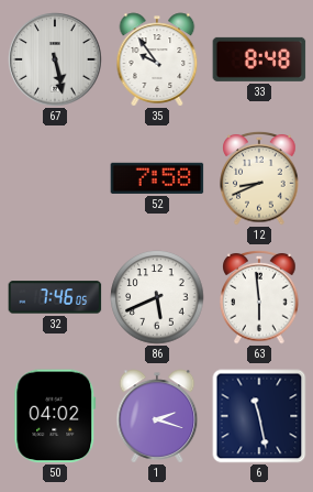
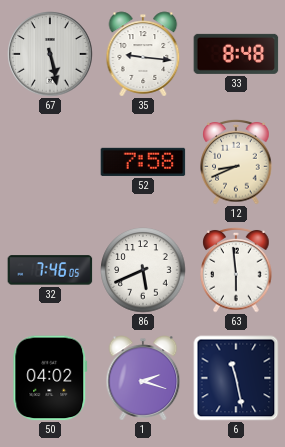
35: 9:54 -> 9:16
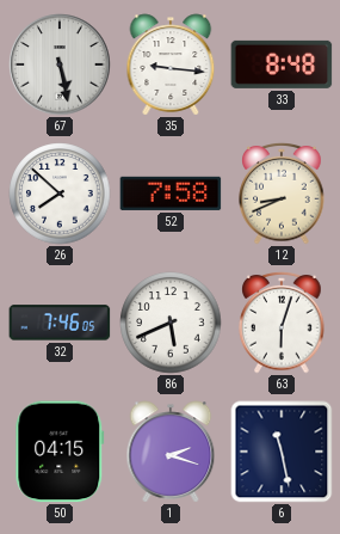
26: none -> 7:52
63: 5:59 -> 6:03
50: 04:02 -> 04:15
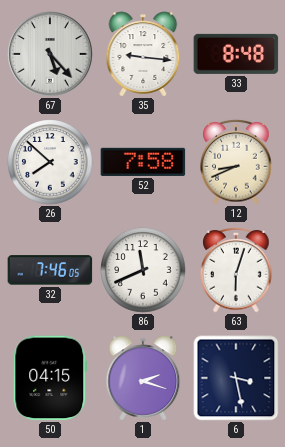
67: 5:28 -> 5:23
86: 5:41 -> 11:41
6: 11:28 -> 3:28
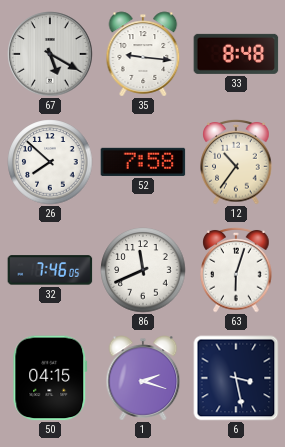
67: 5:23 -> 5:20
12: 8:41 -> 10:36
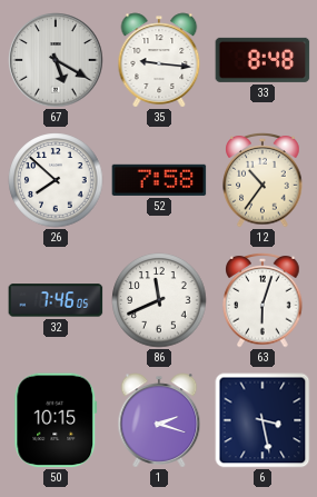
50: 04:15 -> 10:15
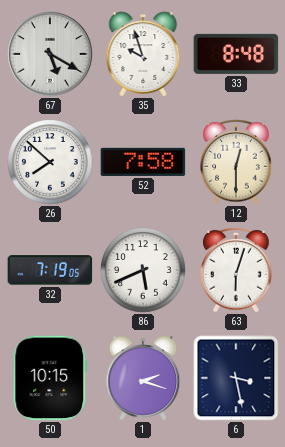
35: 9:16 -> 9:57
12: 10:36 -> 12:30
32: 7:46 -> 7:19
86: 11:41 -> 5:41
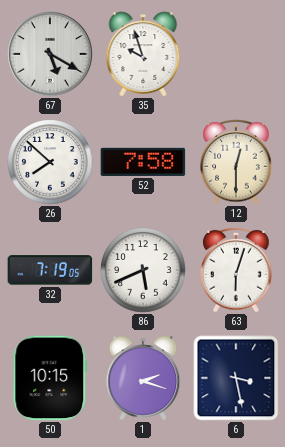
33: 8:48 -> none
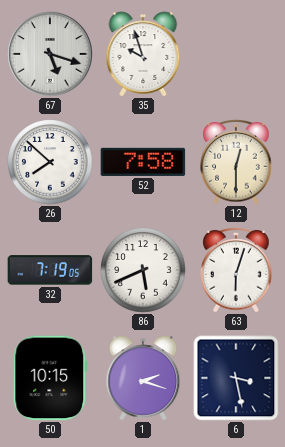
67: 5:20 -> 5:18
